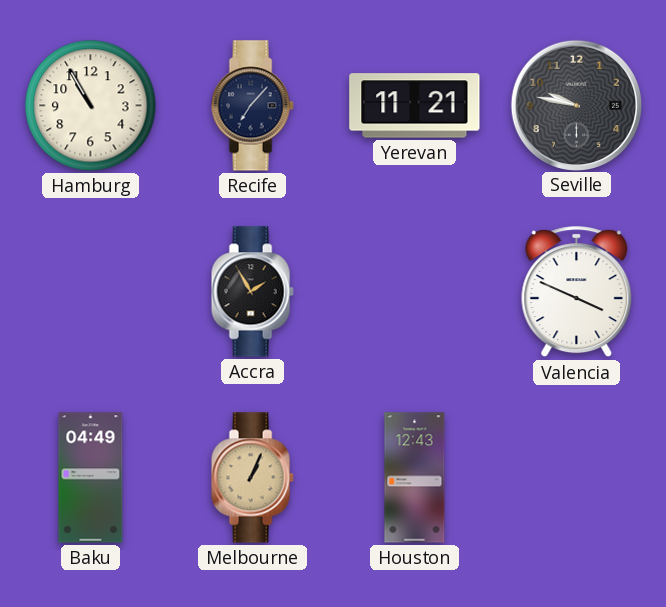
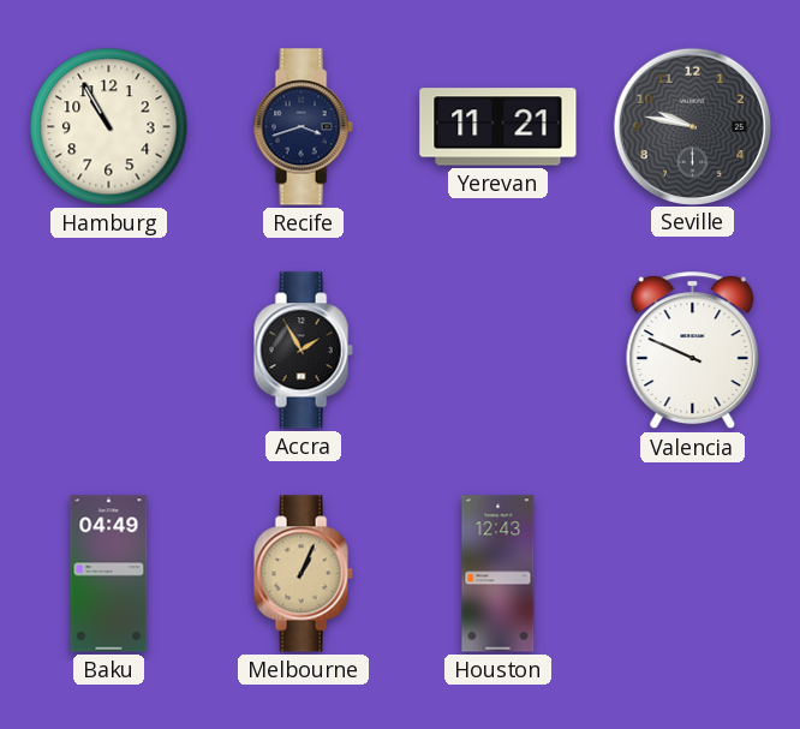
Recife: 7:07 -> 3:42
Valencia: 3:49 -> 9:49
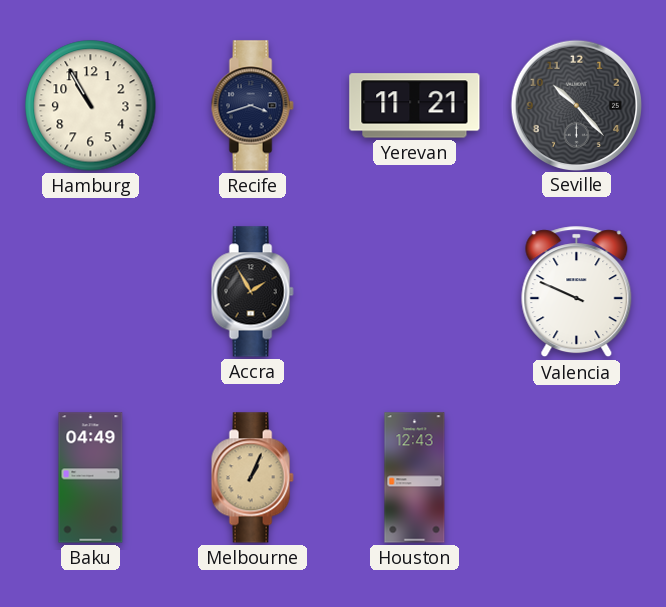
Seville: 9:47 -> 10:23
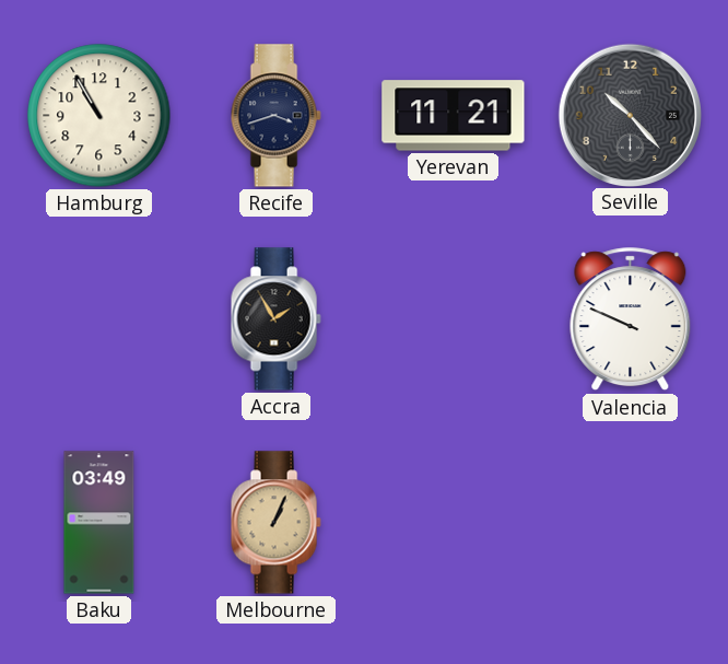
Baku: 04:49 -> 03:49
Houston: 12:43 -> none
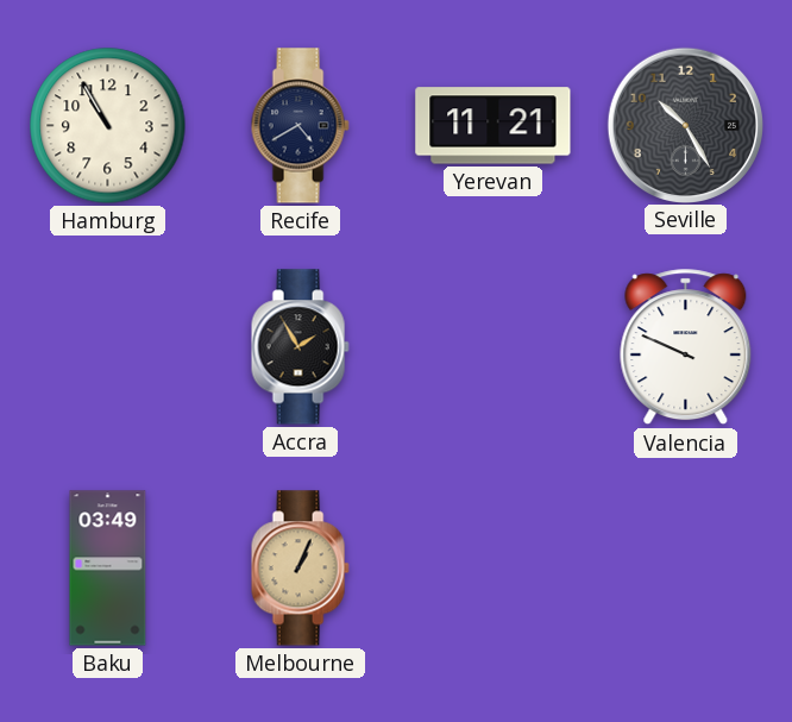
Recife: 3:42 -> 4:40
Seville: 10:23 -> 10:25
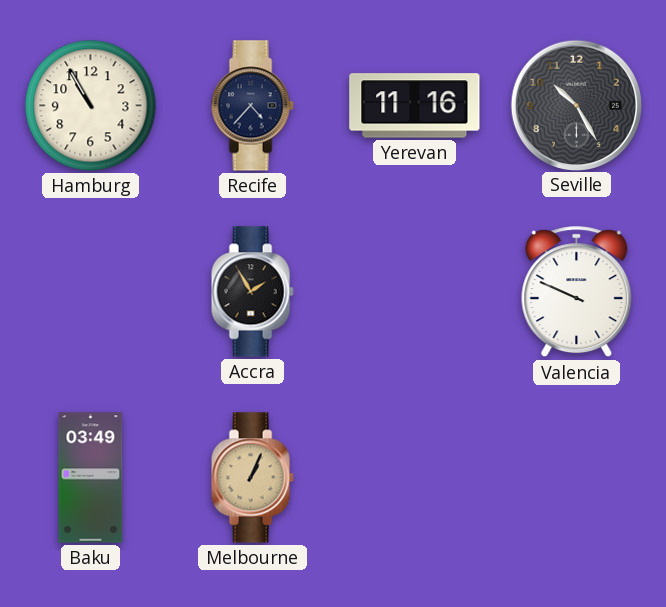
Recife: 4:40 -> 4:37
Yerevan: 11:21 -> 11:16
